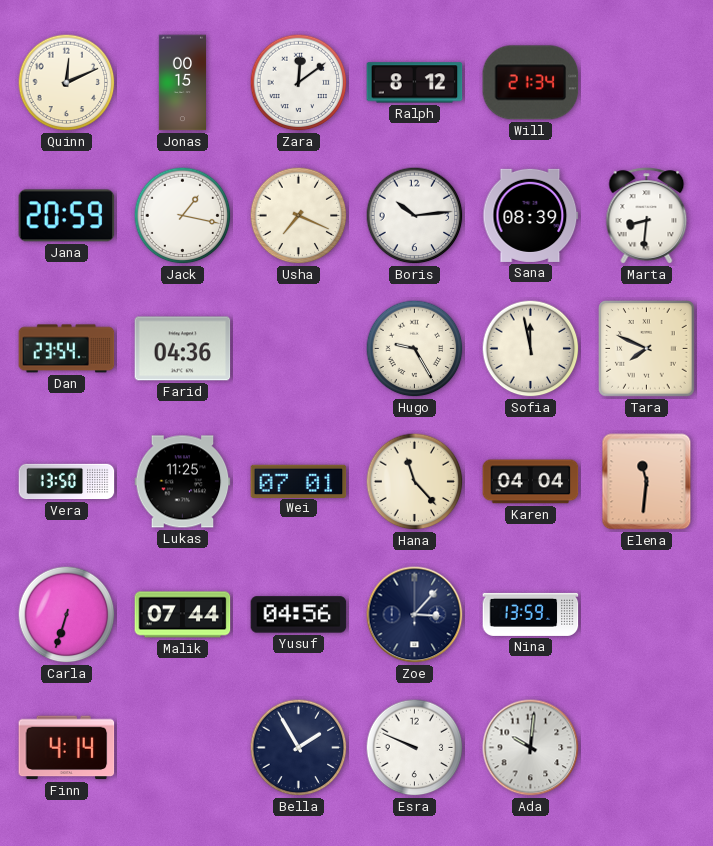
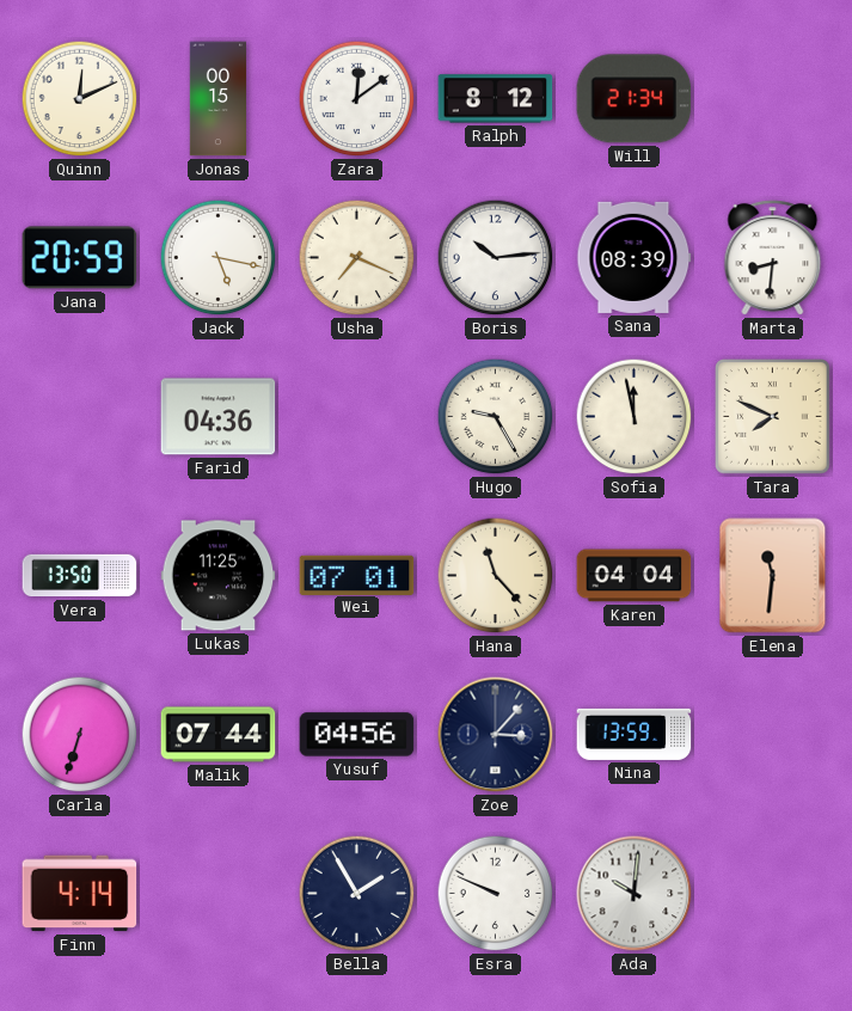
Jack: 1:17 -> 5:17
Dan: 23:54 -> none
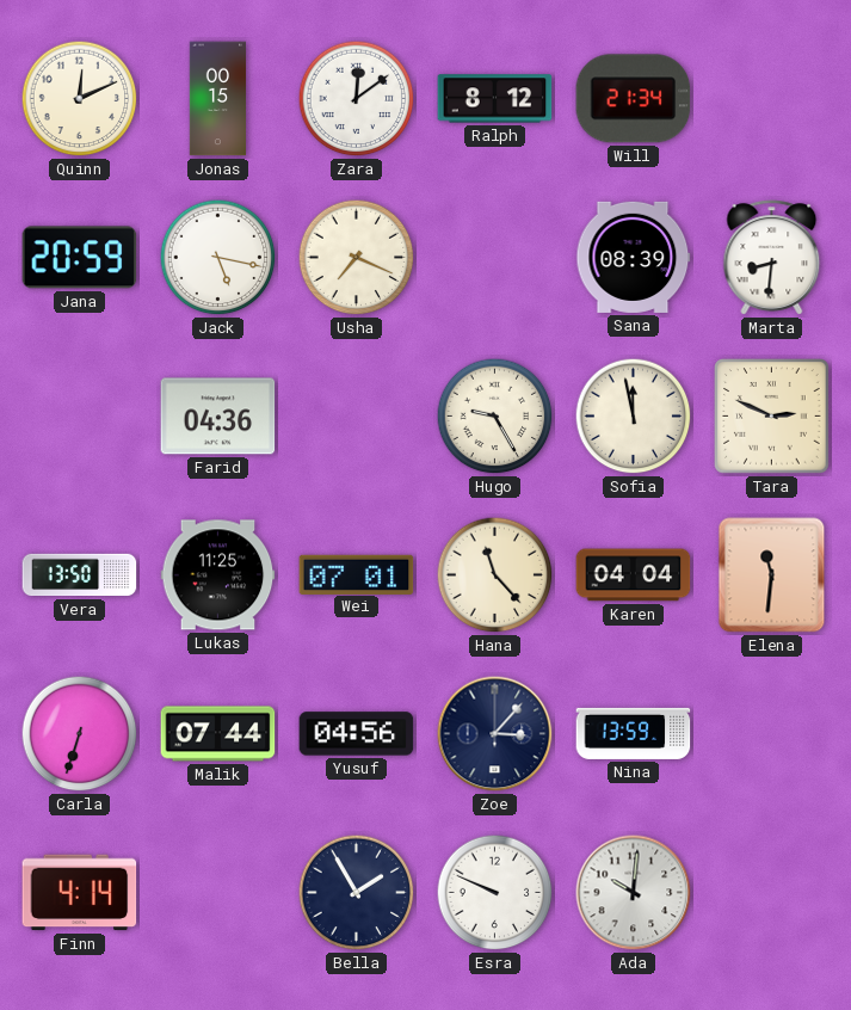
Boris: 10:14 -> none
Tara: 7:49 -> 2:49
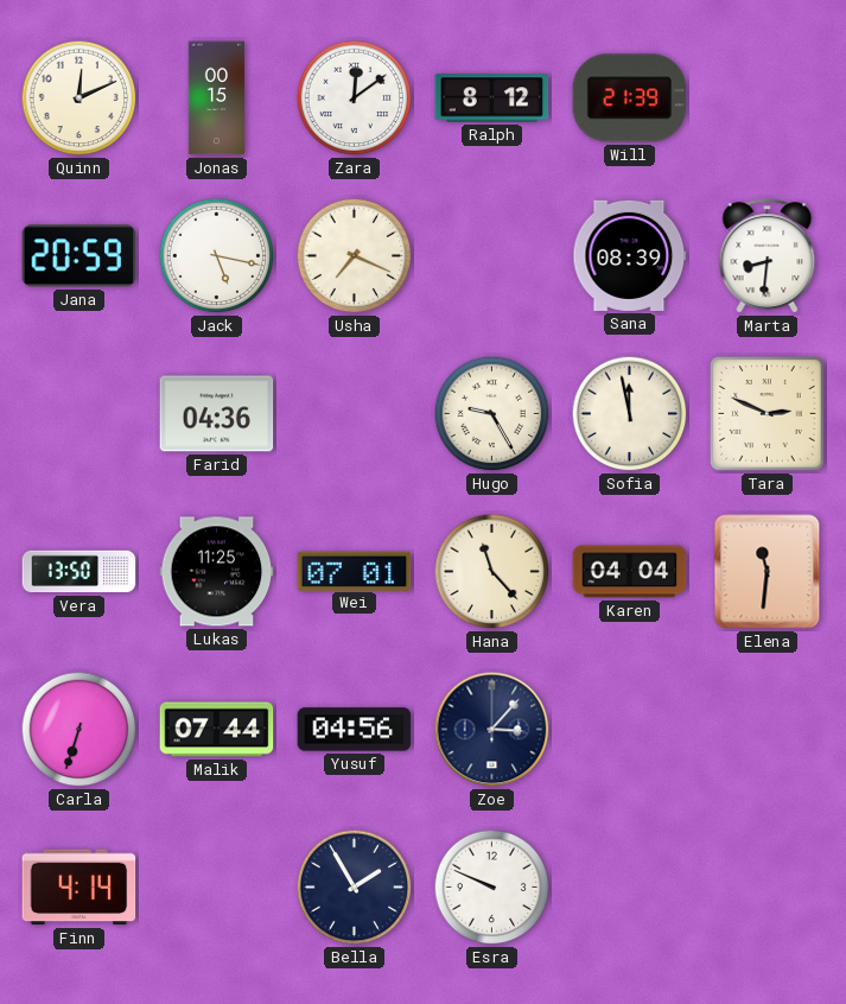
Will: 21:34 -> 21:39
Nina: 13:59 -> none
Ada: 10:01 -> none
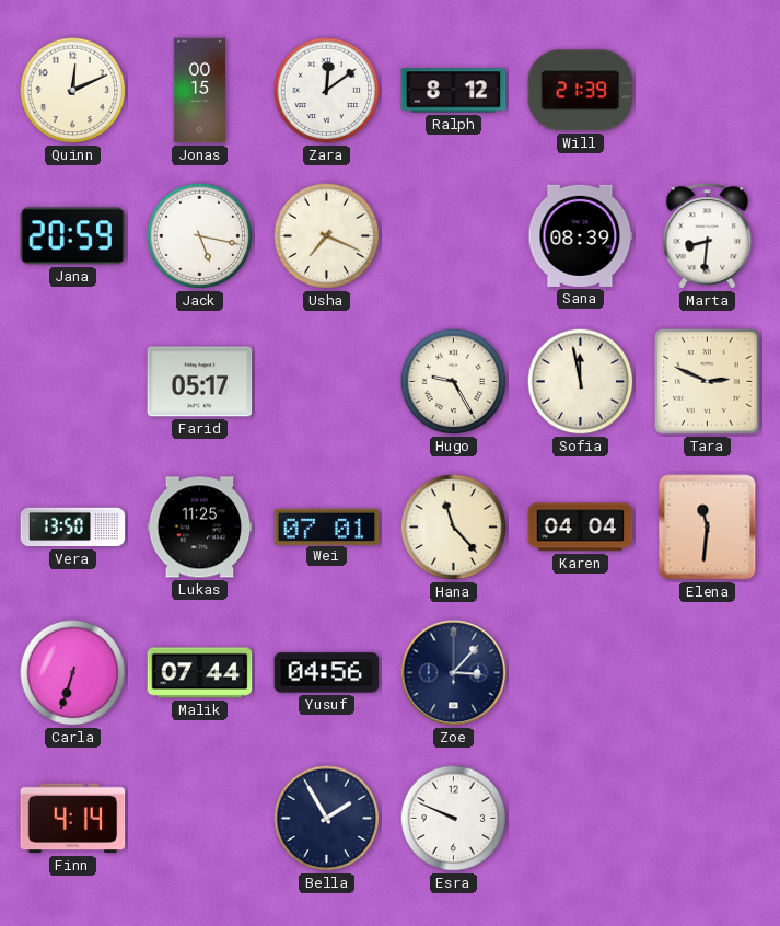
Farid: 04:36 -> 05:17
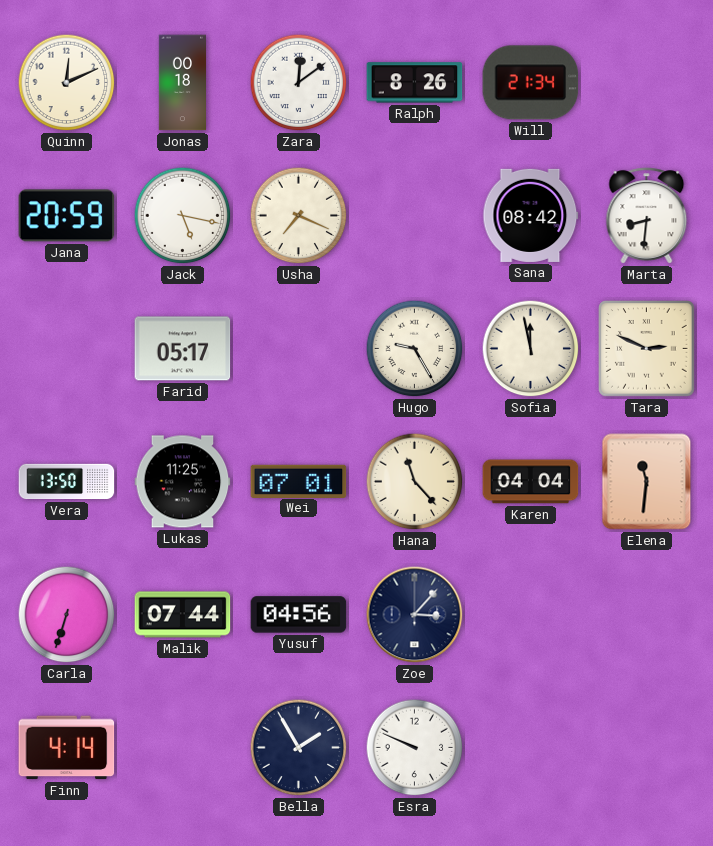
Jonas: 00:15 -> 00:18
Ralph: 8:12 -> 8:26
Will: 21:39 -> 21:34
Sana: 08:39 -> 08:42
